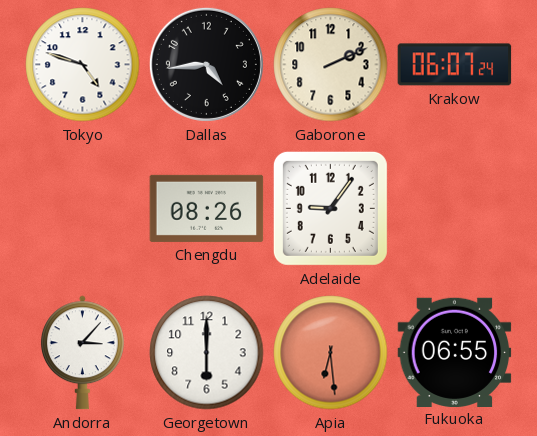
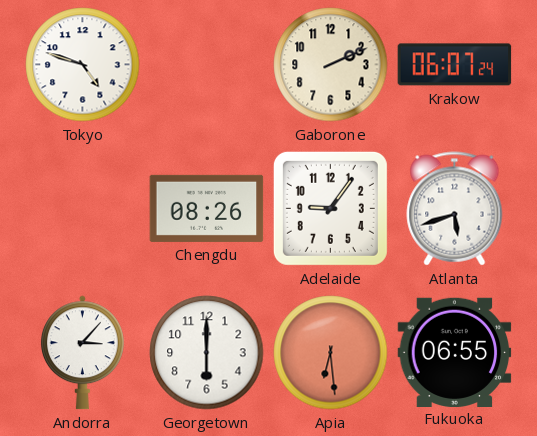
Dallas: 4:44 -> none
Atlanta: none -> 5:42
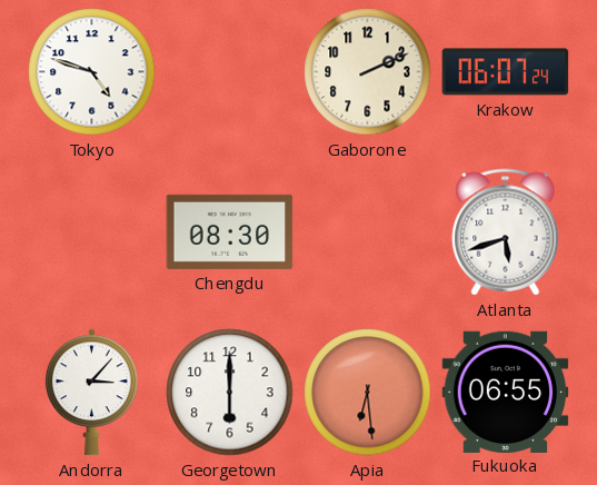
Chengdu: 08:26 -> 08:30
Adelaide: 9:06 -> none
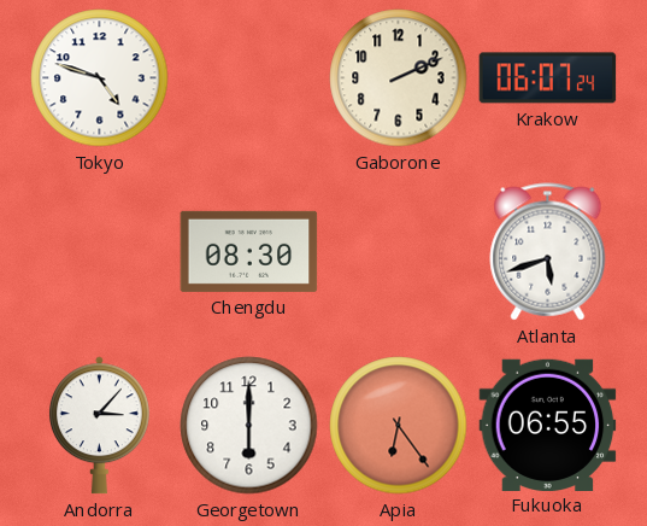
Apia: 6:29 -> 6:24
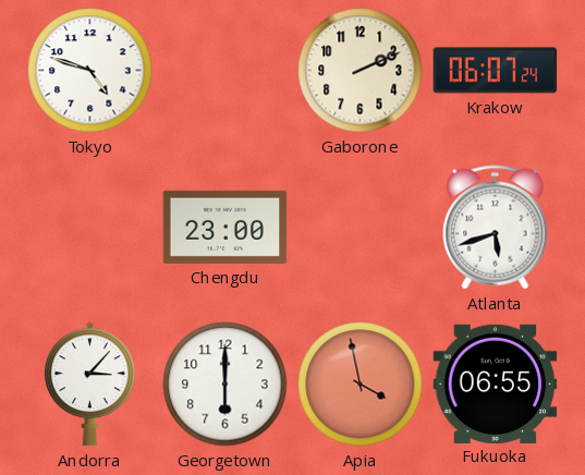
Chengdu: 08:30 -> 23:00
Apia: 6:24 -> 3:58
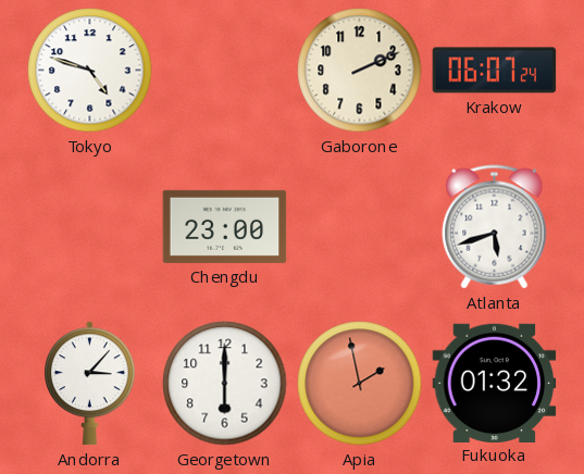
Apia: 3:58 -> 1:58
Fukuoka: 06:55 -> 01:32
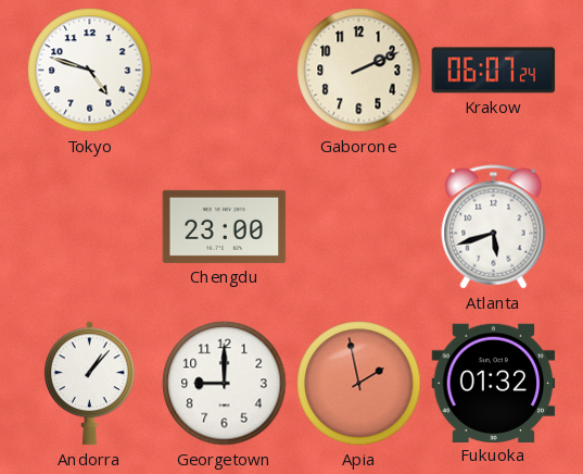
Andorra: 3:07 -> 1:07
Georgetown: 6:00 -> 9:00
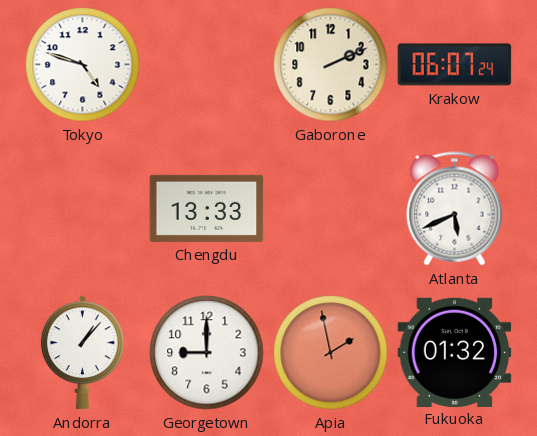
Chengdu: 23:00 -> 13:33
Atlanta: 5:42 -> 5:41
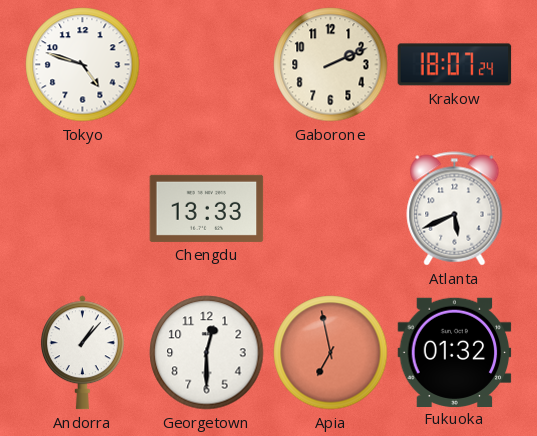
Krakow: 06:07 -> 18:07
Georgetown: 9:00 -> 12:30
Apia: 1:58 -> 6:58
